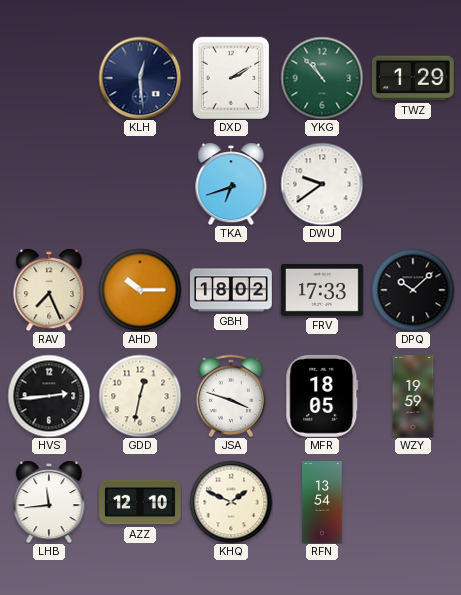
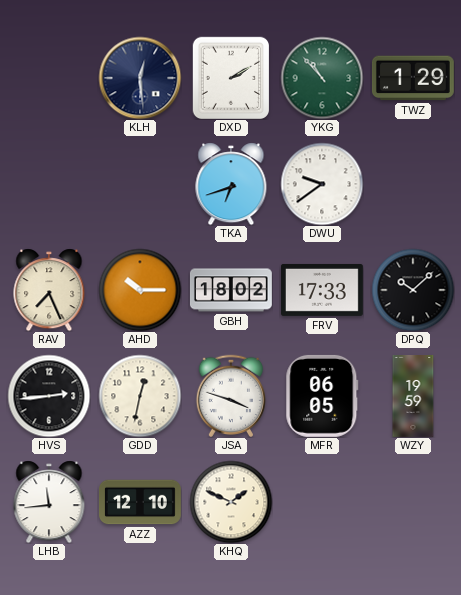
MFR: 18:05 -> 06:05
RFN: 13:54 -> none
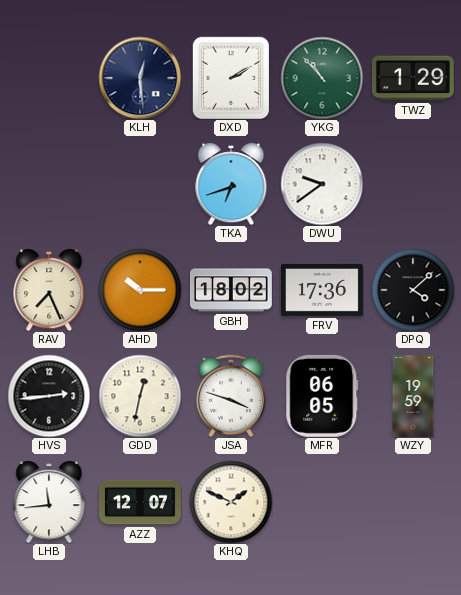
FRV: 17:33 -> 17:36
DPQ: 10:08 -> 4:08
AZZ: 12:10 -> 12:07
